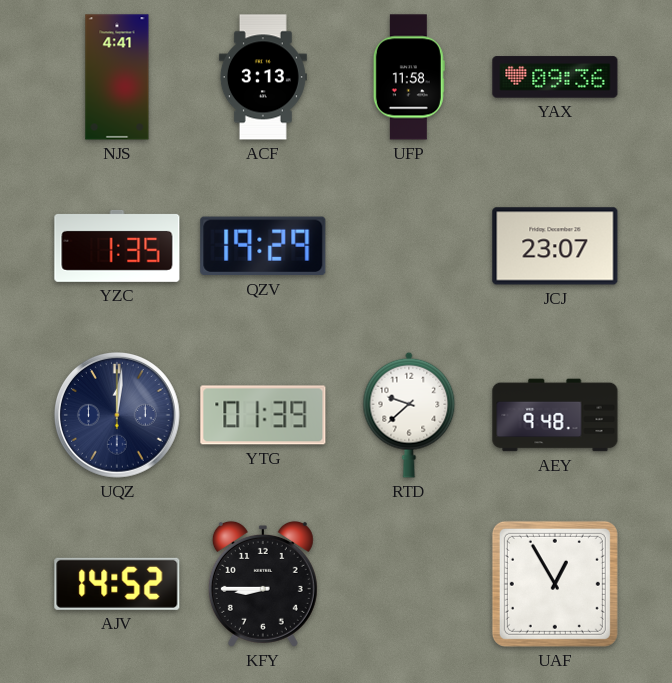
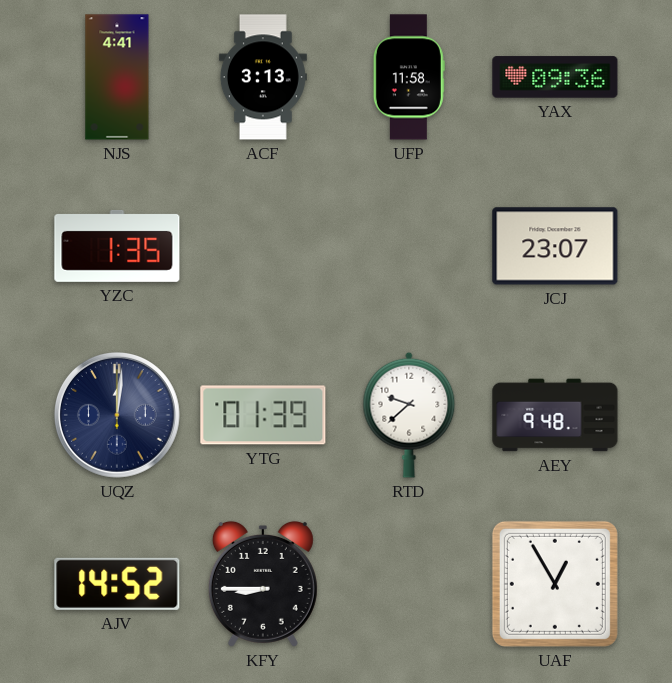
QZV: 19:29 -> none
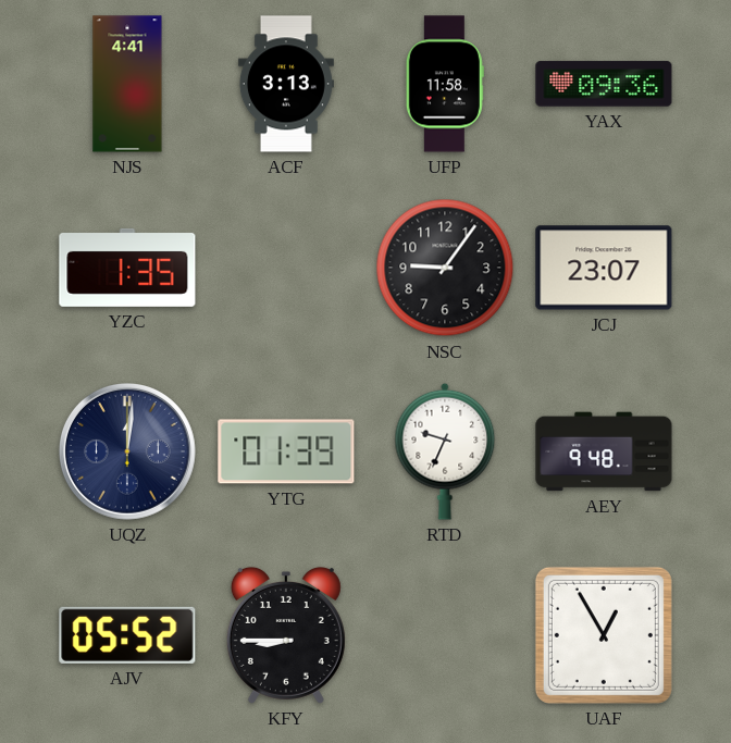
NSC: none -> 9:06
RTD: 9:38 -> 9:34
AJV: 14:52 -> 05:52
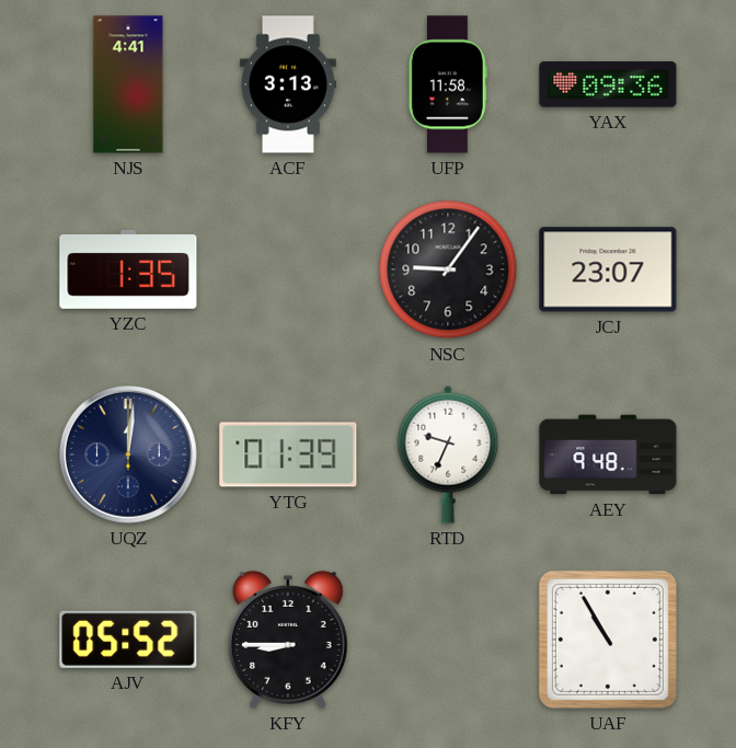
UAF: 12:55 -> 10:55
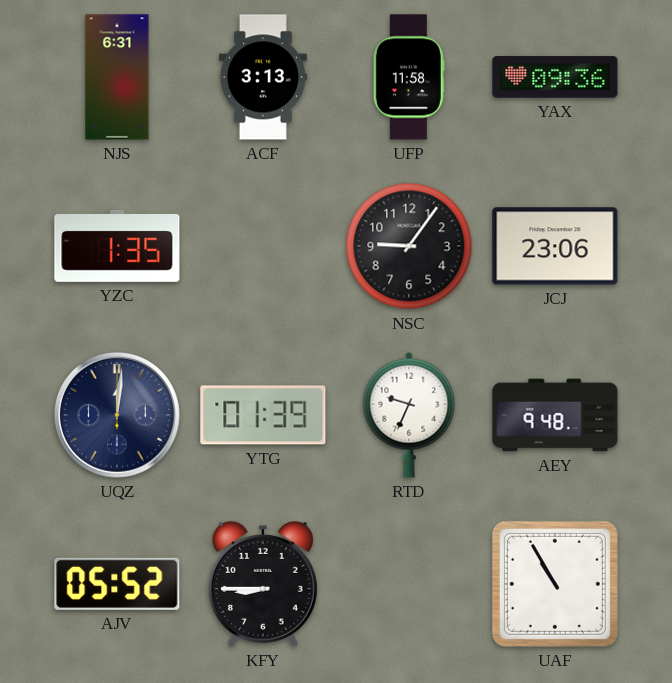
NJS: 4:41 -> 6:31
JCJ: 23:07 -> 23:06
